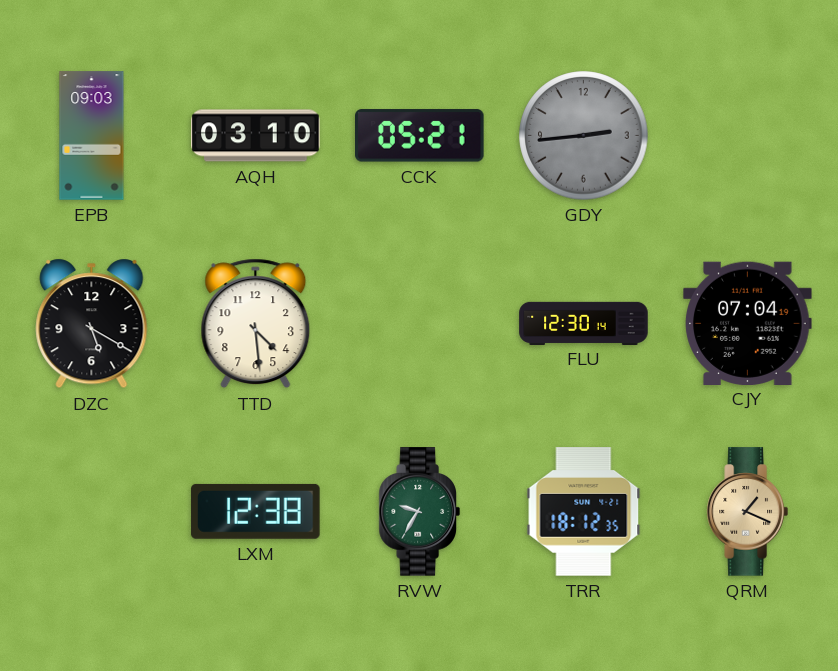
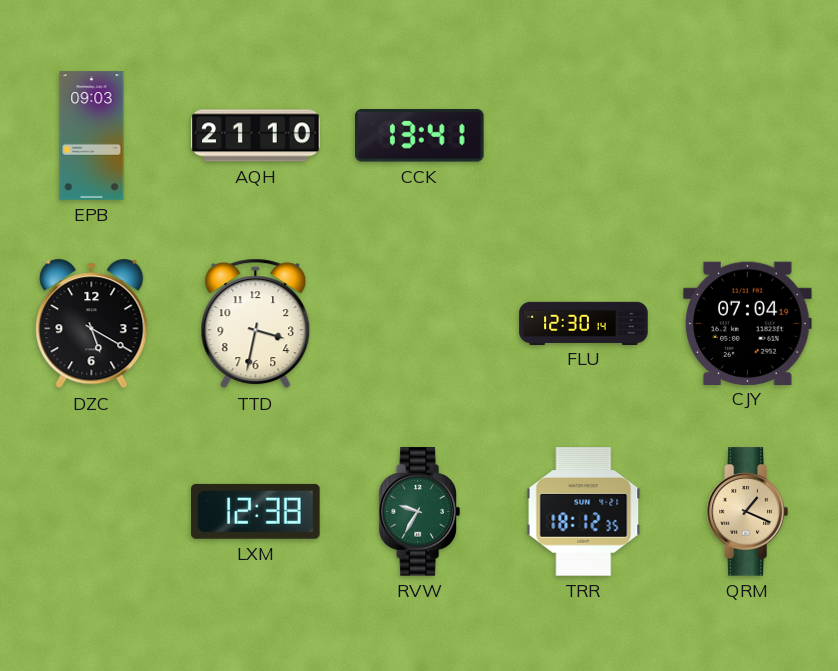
AQH: 03:10 -> 21:10
CCK: 05:21 -> 13:41
GDY: 2:44 -> none
TTD: 4:29 -> 3:32
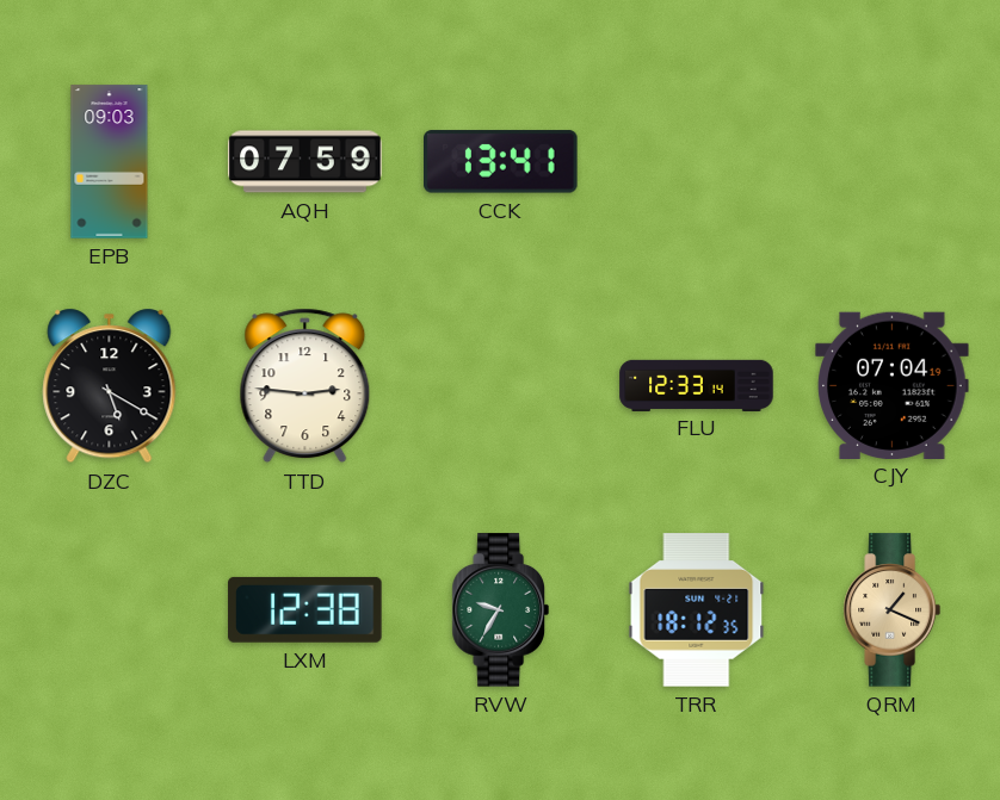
AQH: 21:10 -> 07:59
TTD: 3:32 -> 2:46
FLU: 12:30 -> 12:33
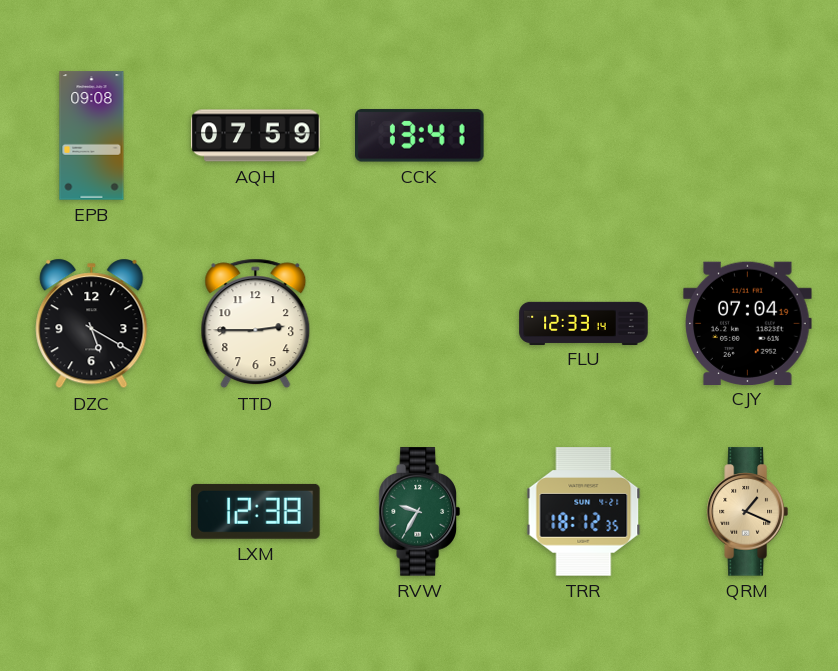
EPB: 09:03 -> 09:08
TTD: 2:46 -> 2:45
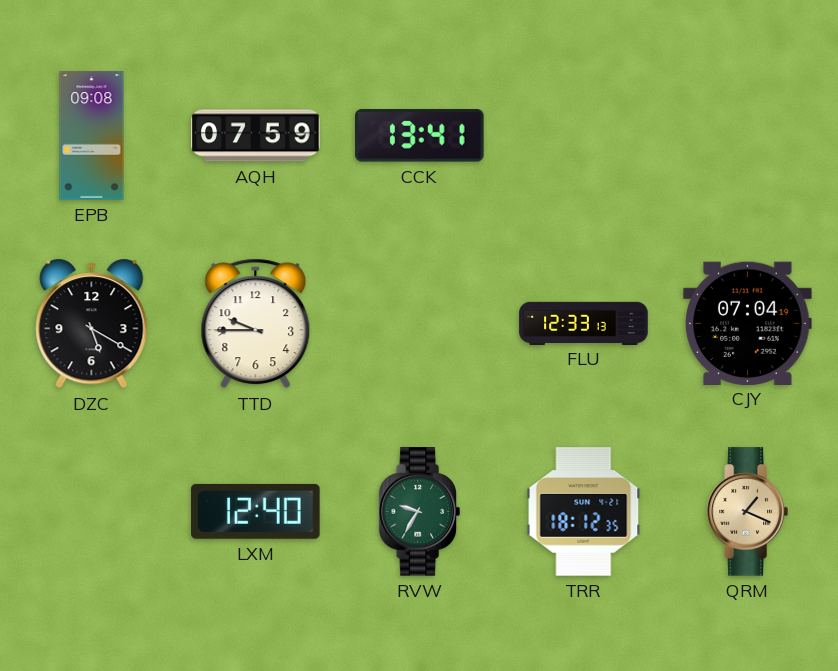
TTD: 2:45 -> 9:45
FLU: 12:33:14 -> 12:33:13
LXM: 12:38 -> 12:40
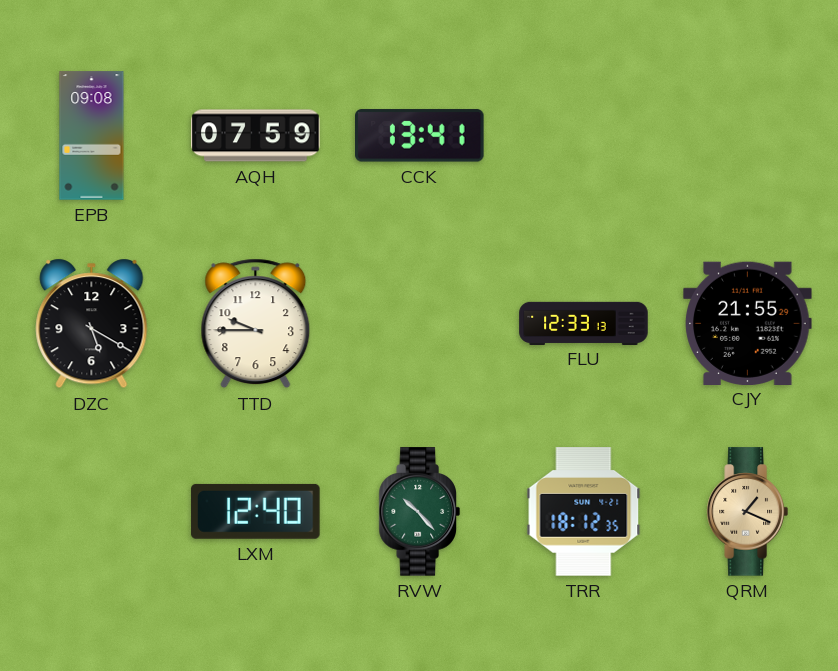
CJY: 07:04 -> 21:55
RVW: 9:35 -> 10:23
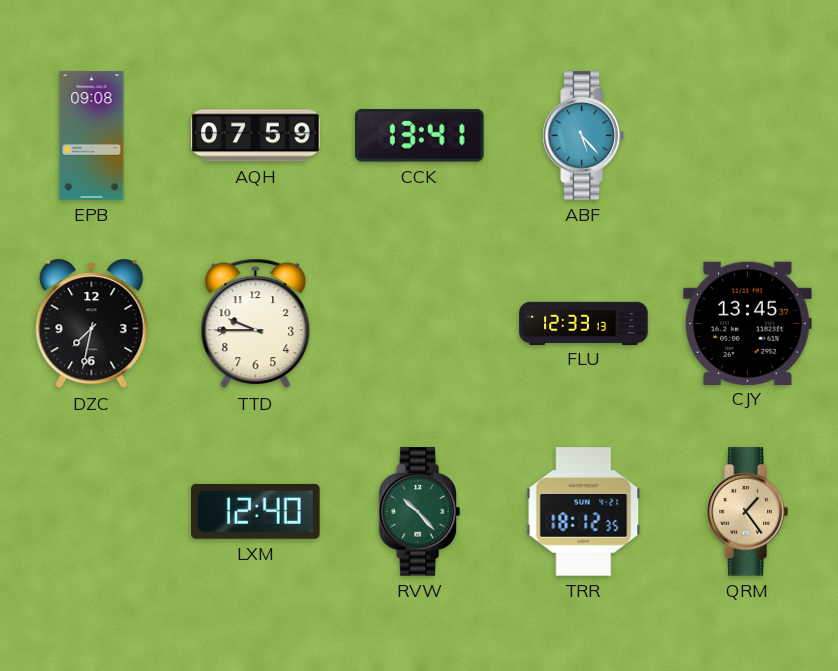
ABF: none -> 5:23
DZC: 5:20 -> 7:32
CJY: 21:55 -> 13:45
QRM: 1:19 -> 1:24
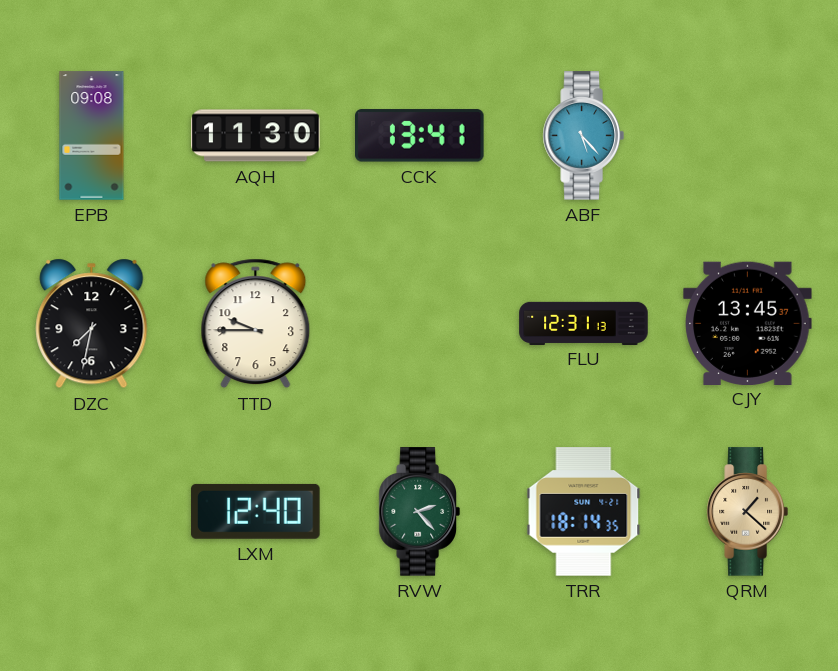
AQH: 07:59 -> 11:30
FLU: 12:33 -> 12:31
RVW: 10:23 -> 2:23
TRR: 18:12 -> 18:14
QRM: 1:24 -> 1:22
